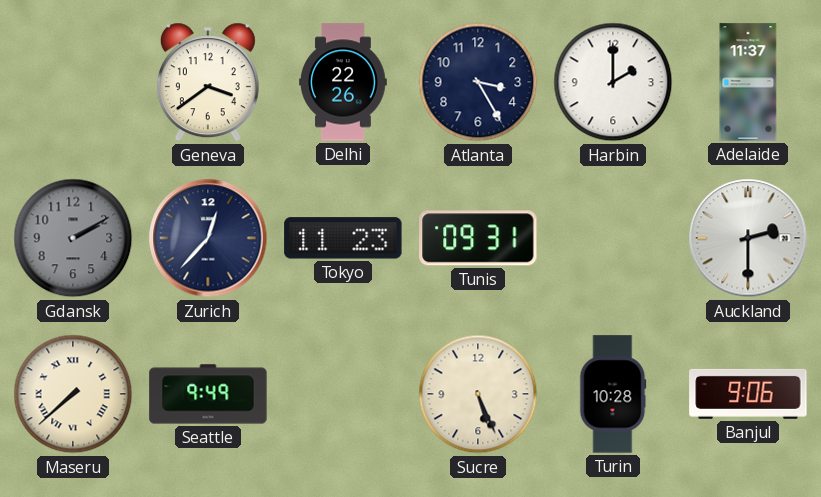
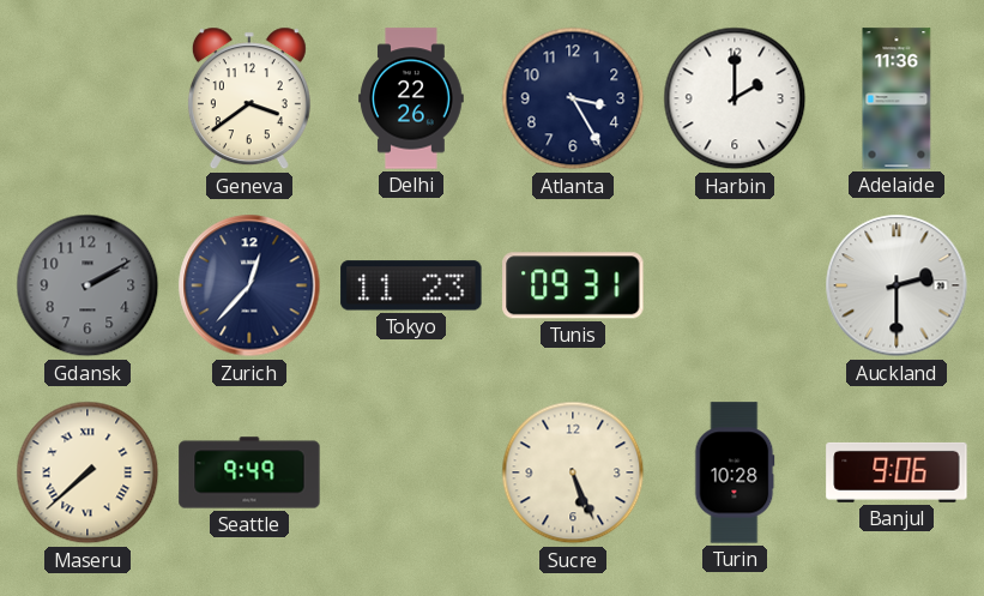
Adelaide: 11:37 -> 11:36
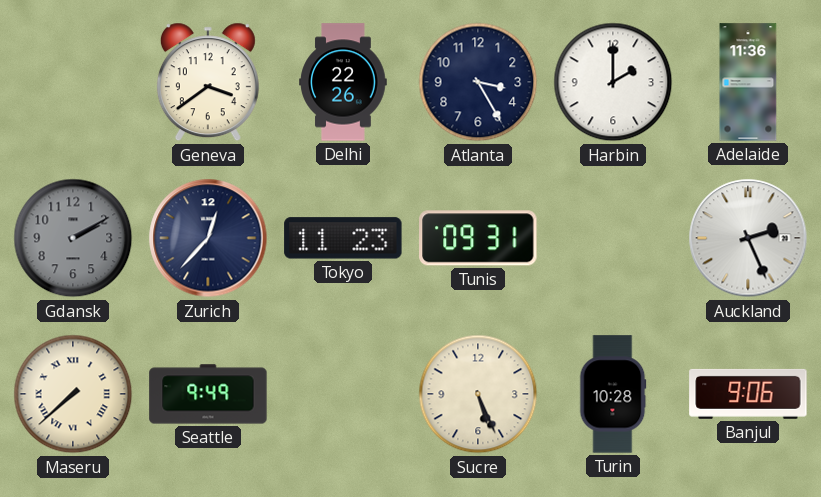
Auckland: 2:30 -> 2:26
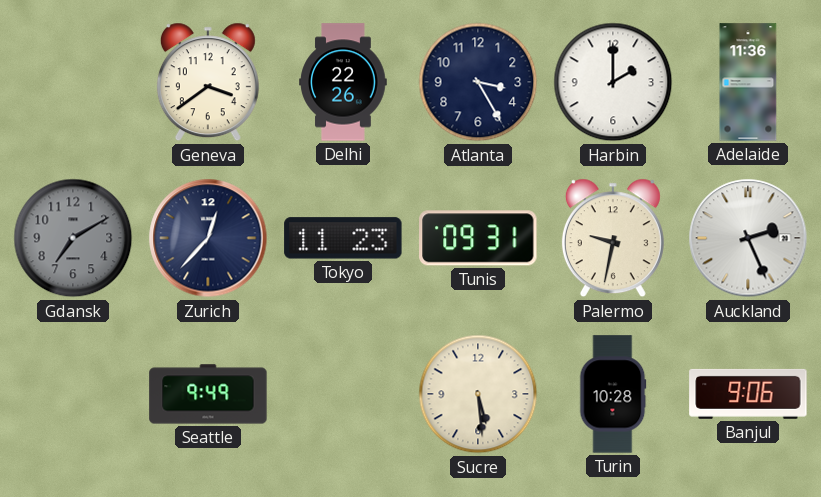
Gdansk: 2:10 -> 7:10
Palermo: none -> 9:32
Maseru: 7:38 -> none
Sucre: 5:26 -> 5:29
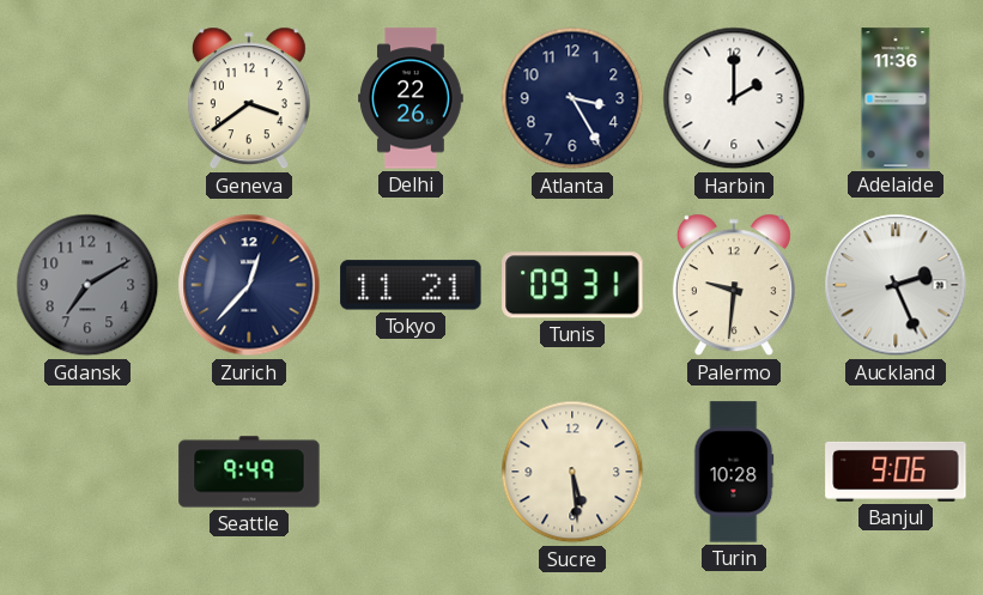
Tokyo: 11:23 -> 11:21
Palermo: 9:32 -> 9:31
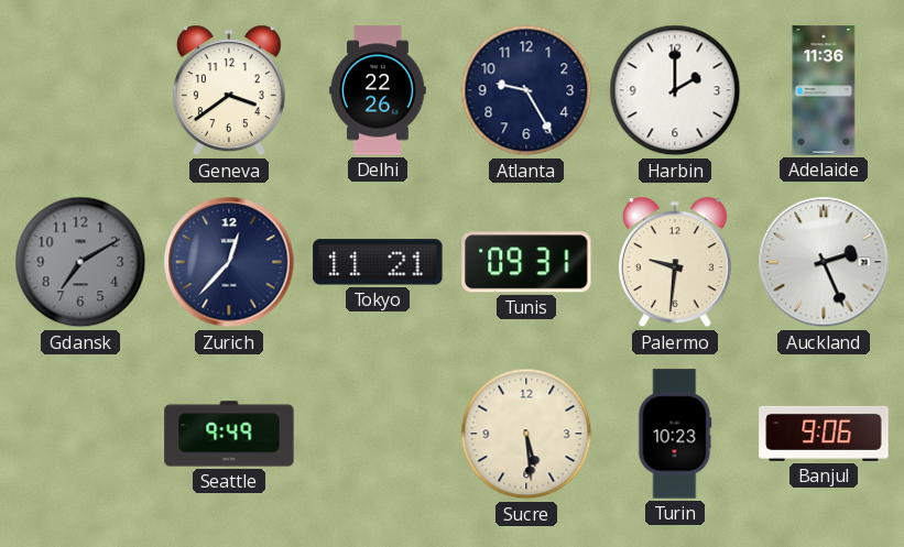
Atlanta: 3:25 -> 9:25
Turin: 10:28 -> 10:23
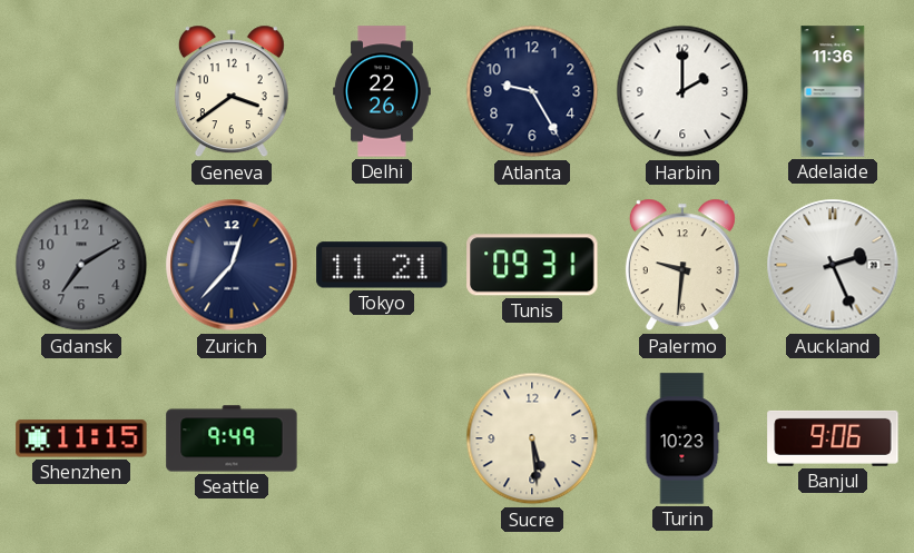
Shenzhen: none -> 11:15
